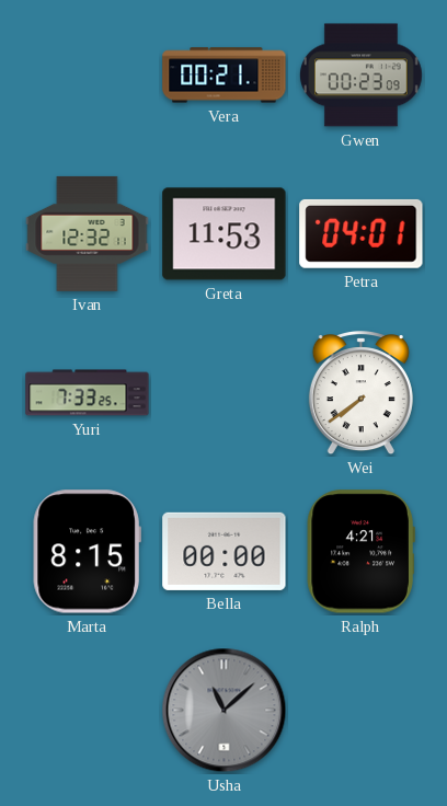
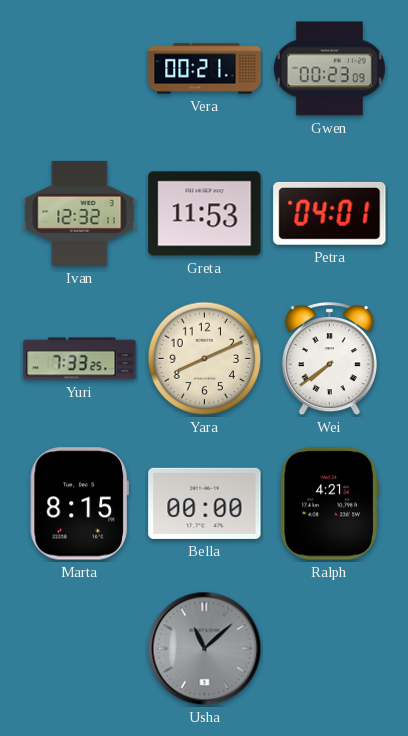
Yara: none -> 8:11
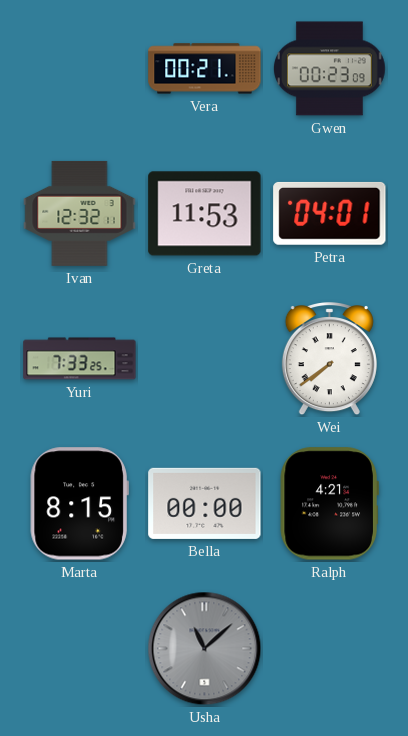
Yara: 8:11 -> none
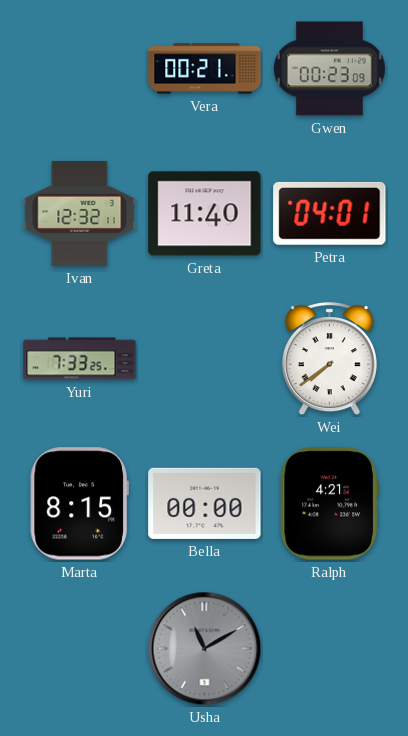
Greta: 11:53 -> 11:40
Usha: 11:08 -> 11:10
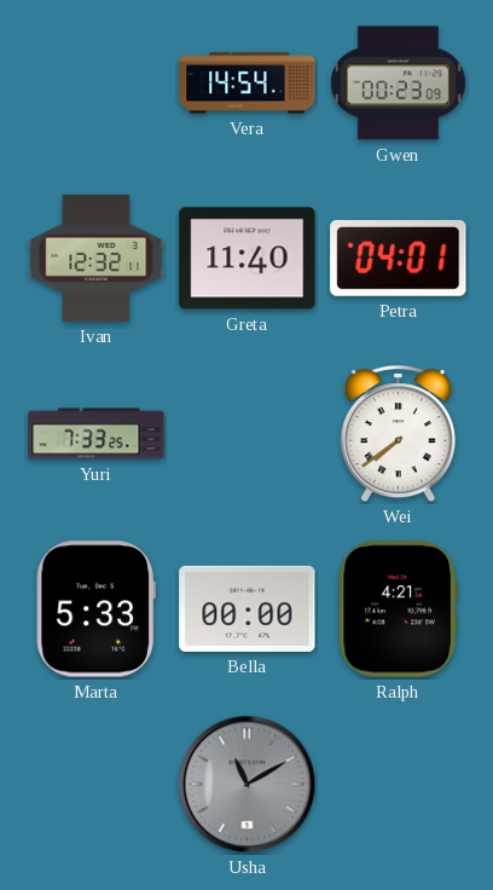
Vera: 00:21 -> 14:54
Marta: 8:15 -> 5:33
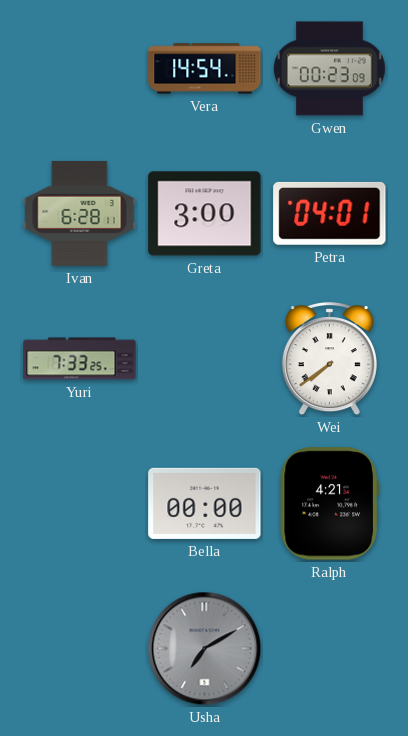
Ivan: 12:32 -> 6:28
Greta: 11:40 -> 3:00
Marta: 5:33 -> none
Usha: 11:10 -> 7:10
